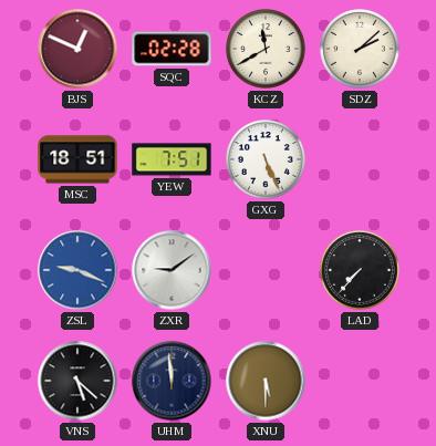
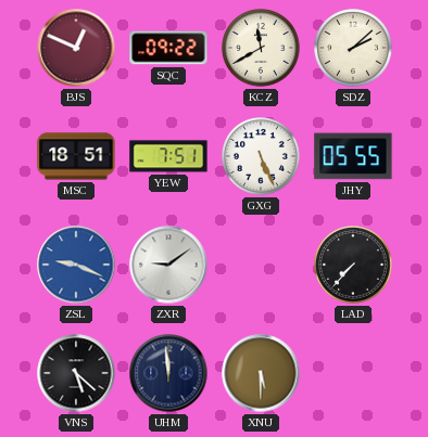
SQC: 02:28 -> 09:22
JHY: none -> 05:55
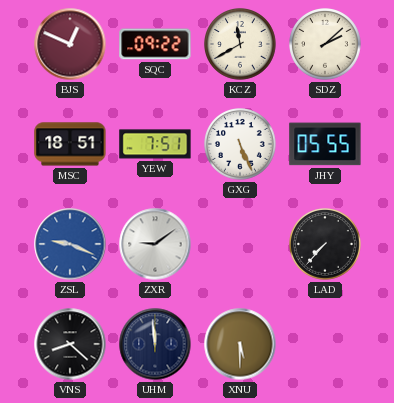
VNS: 5:22 -> 8:22
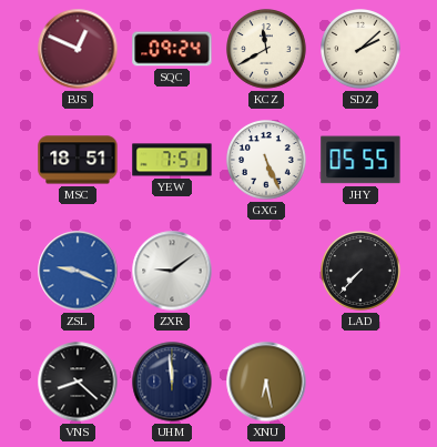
SQC: 09:22 -> 09:24
XNU: 5:30 -> 6:28
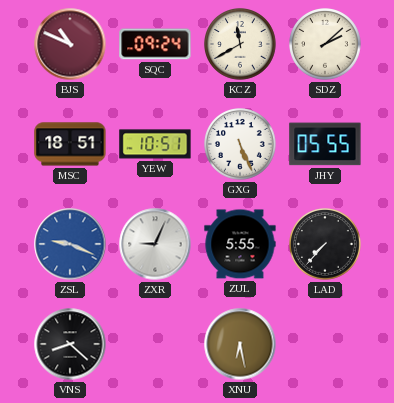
BJS: 12:49 -> 10:49
YEW: 7:51 -> 10:51
ZXR: 9:09 -> 9:04
ZUL: none -> 5:55
UHM: 11:59 -> none
